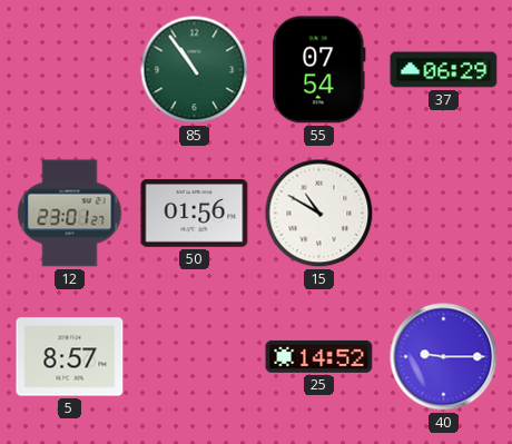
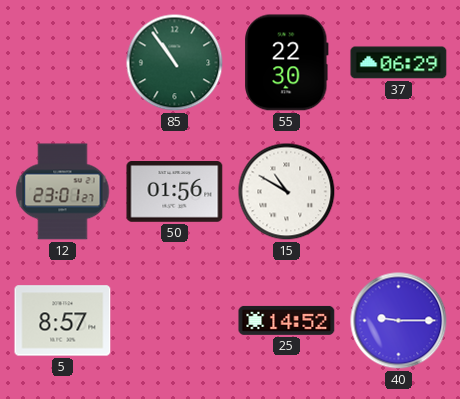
55: 07:54 -> 22:30
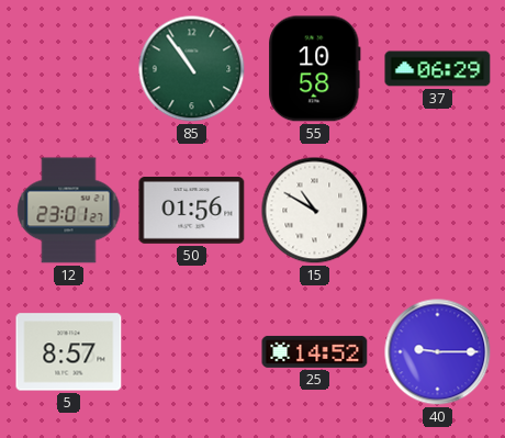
55: 22:30 -> 10:58
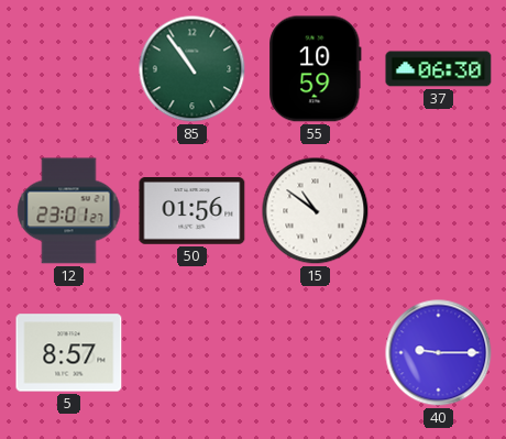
55: 10:58 -> 10:59
37: 06:29 -> 06:30
15: 10:50 -> 10:51
25: 14:52 -> none
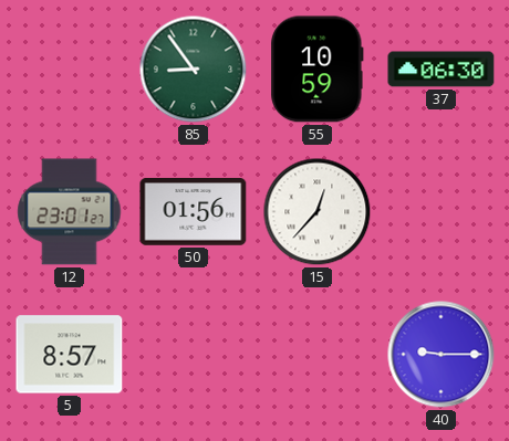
85: 10:54 -> 8:54
15: 10:51 -> 12:37
